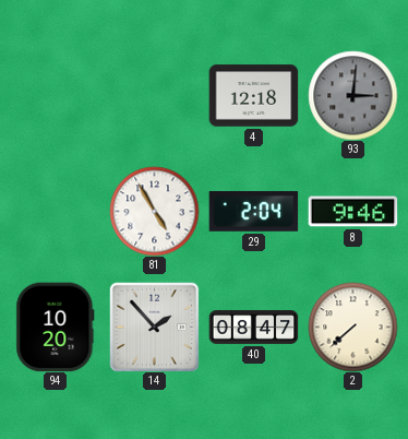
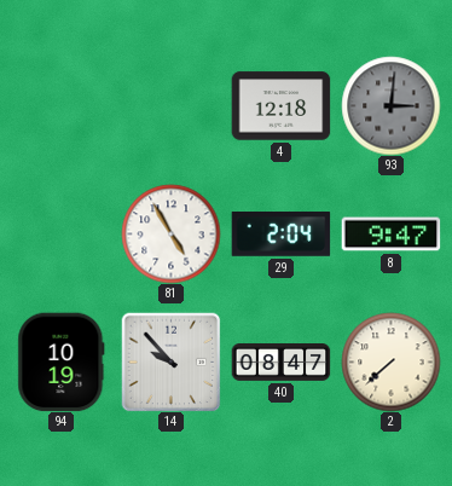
8: 9:46 -> 9:47
94: 10:20 -> 10:19
14: 1:53 -> 9:53
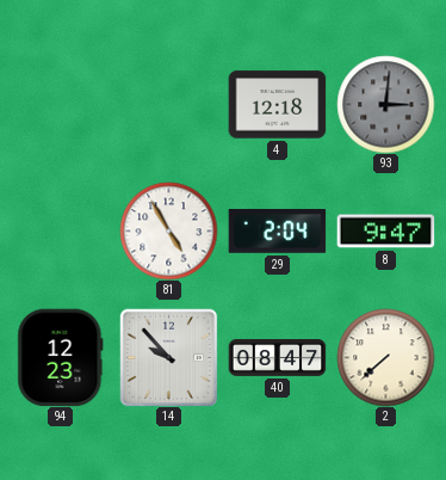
94: 10:19 -> 12:23
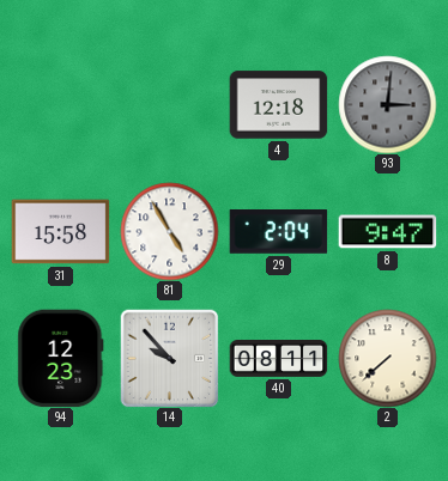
31: none -> 15:58
40: 08:47 -> 08:11
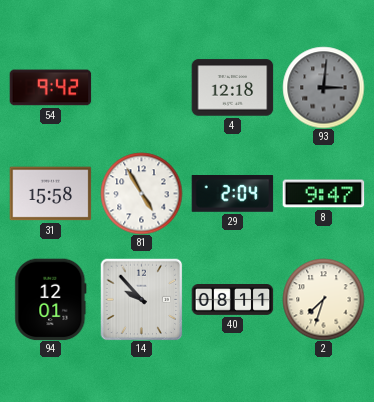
54: none -> 9:42
94: 12:23 -> 12:01
2: 7:38 -> 7:33
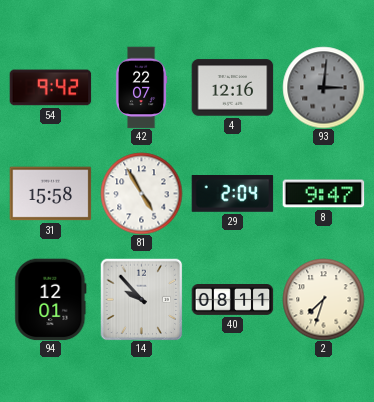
42: none -> 22:07
4: 12:18 -> 12:16
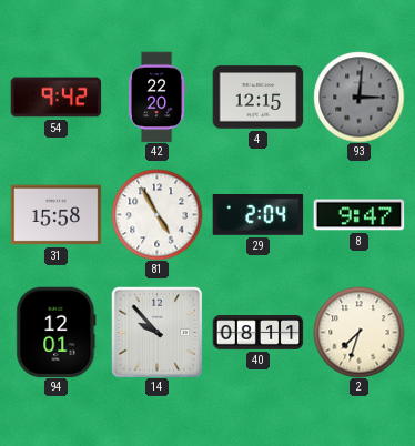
42: 22:07 -> 22:20
4: 12:16 -> 12:15
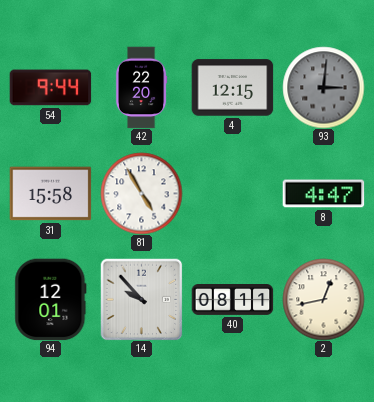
54: 9:42 -> 9:44
29: 2:04 -> none
8: 9:47 -> 4:47
2: 7:33 -> 12:43
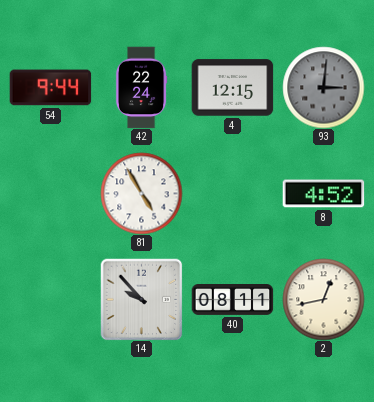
42: 22:20 -> 22:24
31: 15:58 -> none
8: 4:47 -> 4:52
94: 12:01 -> none
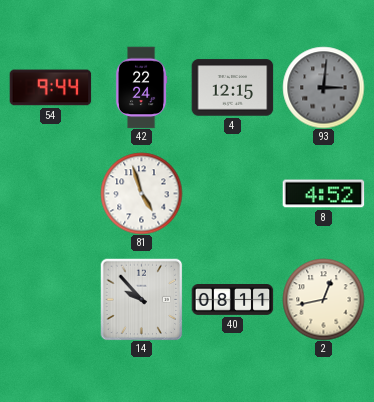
81: 4:55 -> 4:57
